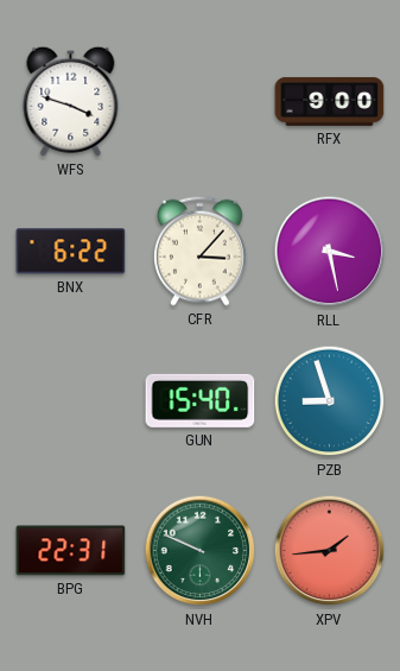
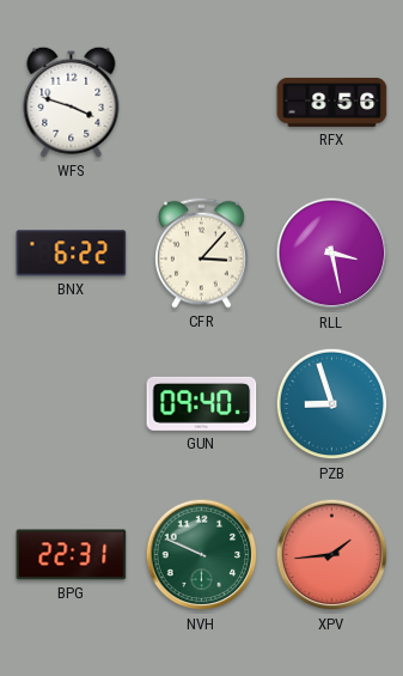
RFX: 9:00 -> 8:56
GUN: 15:40 -> 09:40
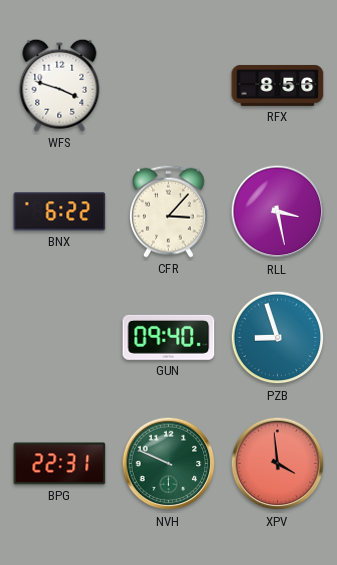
XPV: 1:44 -> 3:59
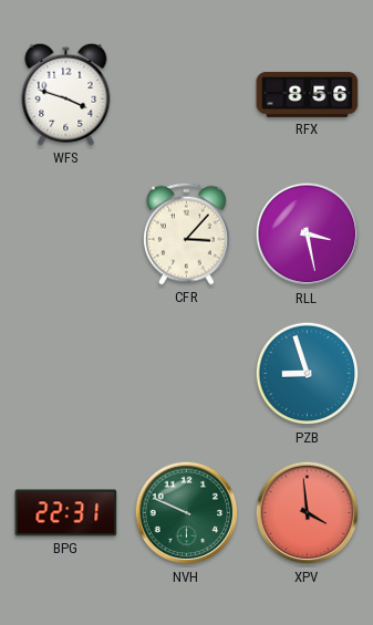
BNX: 6:22 -> none
GUN: 09:40 -> none
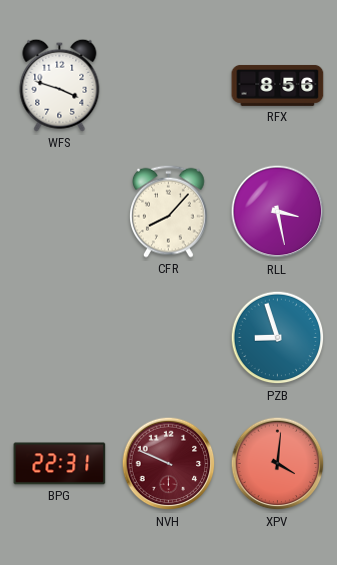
CFR: 3:07 -> 8:07
NVH dial: green -> burgundy
XPV: 3:59 -> 4:01
